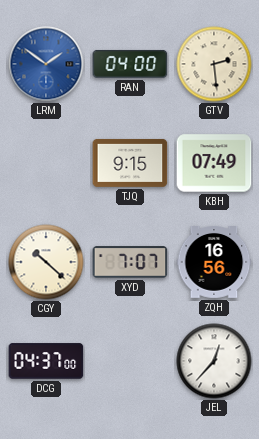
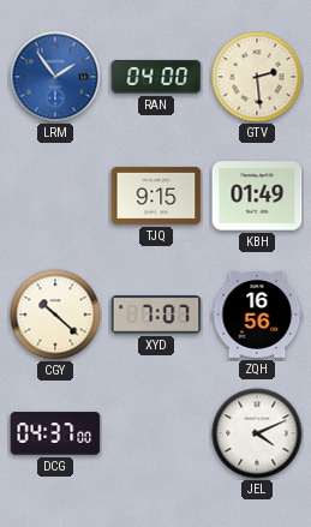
LRM: 1:51 -> 1:54
KBH: 07:49 -> 01:49
JEL: 12:37 -> 4:11
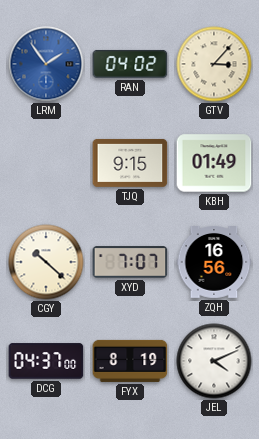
RAN: 04:00 -> 04:02
GTV: 2:29 -> 3:07
FYX: none -> 8:19
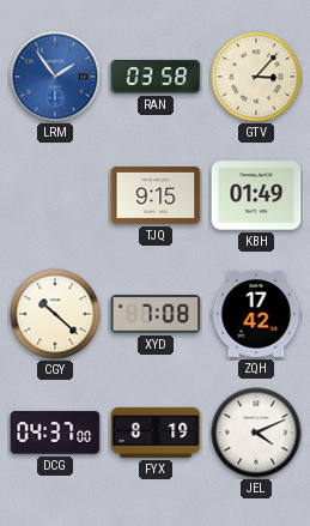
RAN: 04:02 -> 03:58
XYD: 7:07 -> 7:08
ZQH: 16:56 -> 17:42
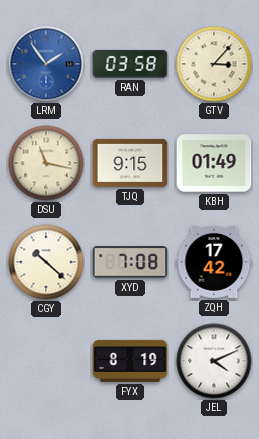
DSU: none -> 11:17
DCG: 04:37 -> none
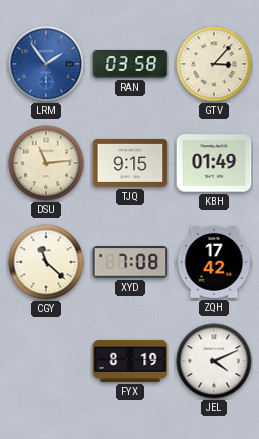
DSU: 11:17 -> 11:14
CGY: 10:22 -> 11:22
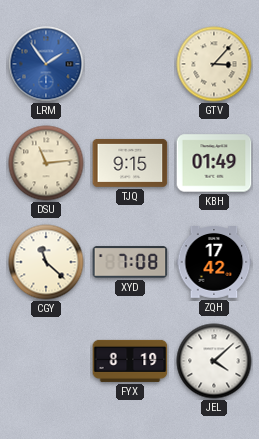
RAN: 03:58 -> none
JEL: 4:11 -> 4:08
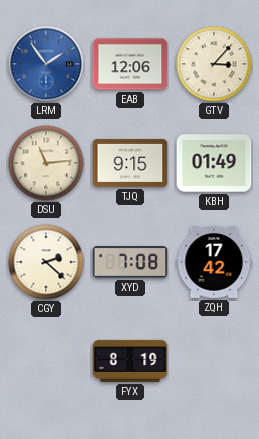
EAB: none -> 12:06
CGY: 11:22 -> 2:22
JEL: 4:08 -> none
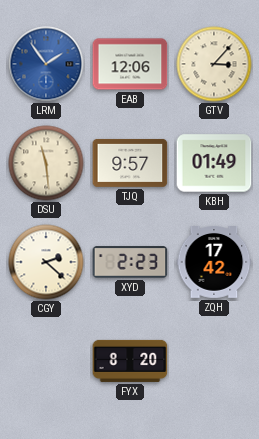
DSU: 11:14 -> 11:29
TJQ: 9:15 -> 9:57
XYD: 7:08 -> 2:23
FYX: 8:19 -> 8:20
